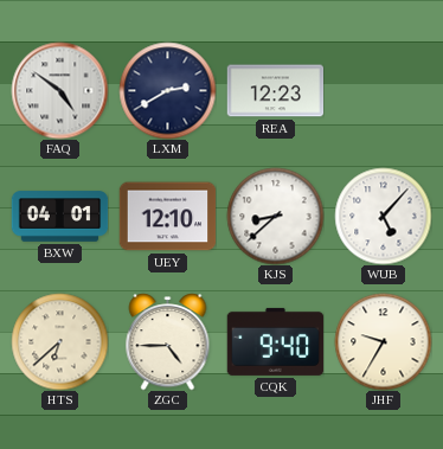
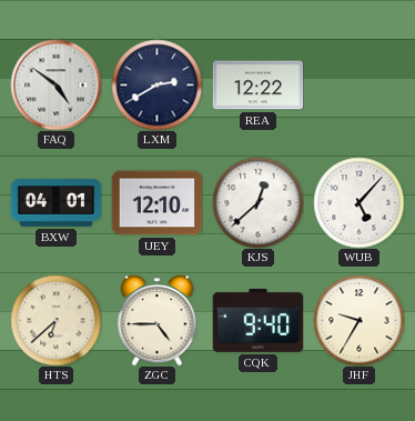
REA: 12:23 -> 12:22
KJS: 8:38 -> 12:38
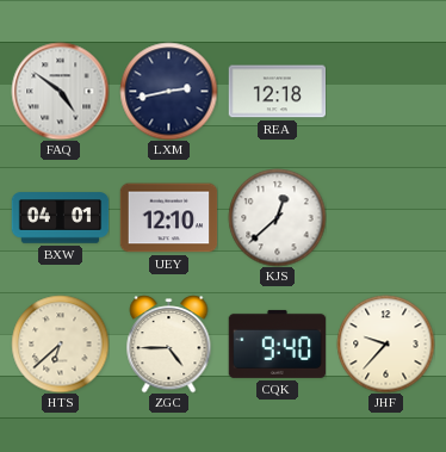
LXM: 2:40 -> 2:43
REA: 12:22 -> 12:18
WUB: 5:07 -> none
JHF: 9:35 -> 9:37
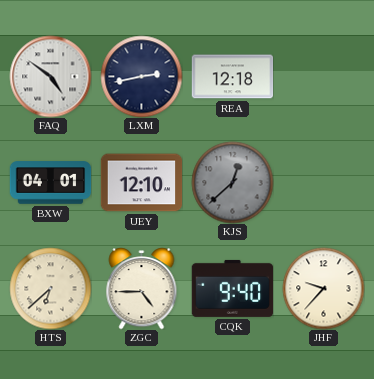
KJS dial: white -> grey
